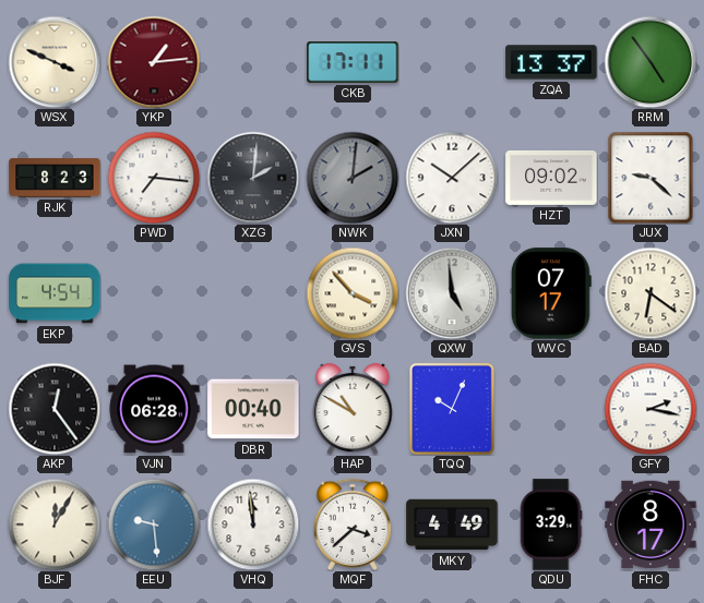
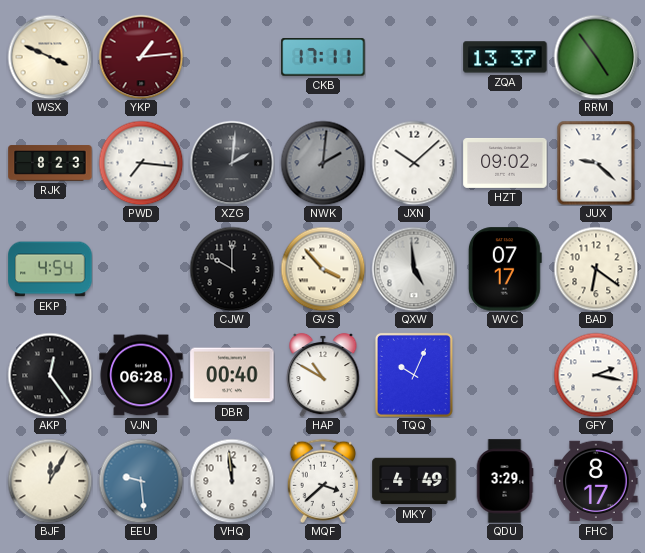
CJW: none -> 10:00
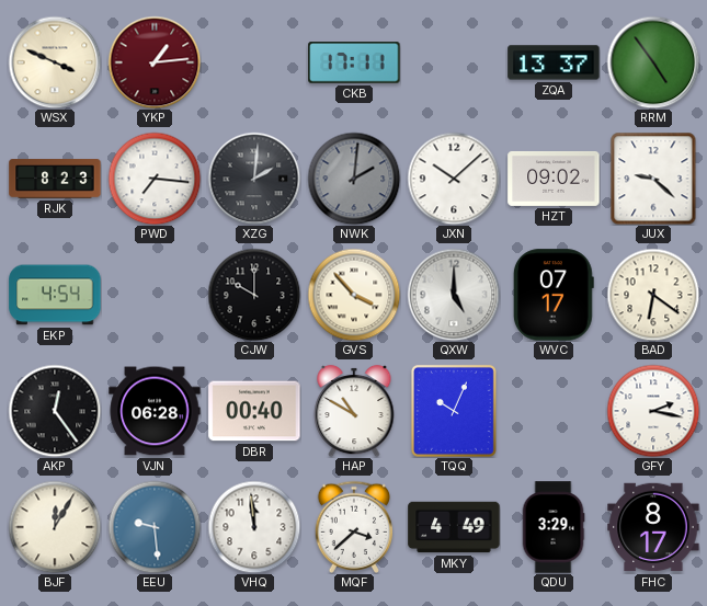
QXW: 4:59 -> 5:00
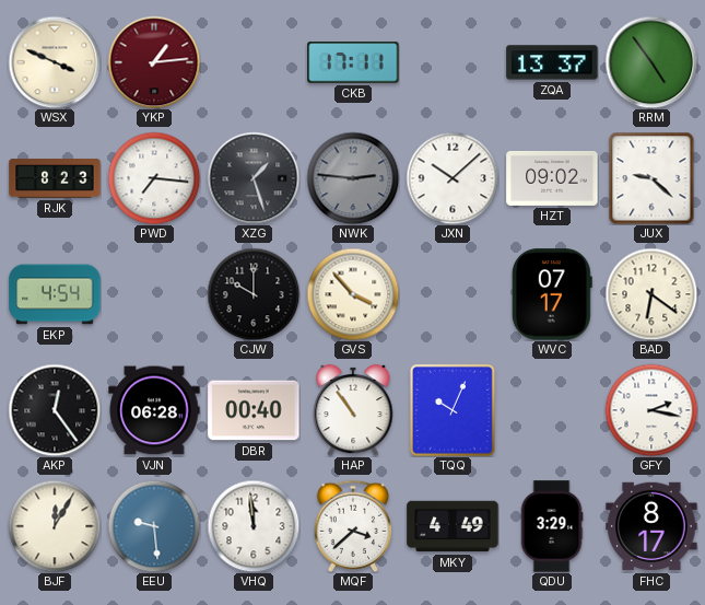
XZG: 2:01 -> 1:27
NWK: 2:01 -> 2:46
QXW: 5:00 -> none
HAP: 10:50 -> 10:54
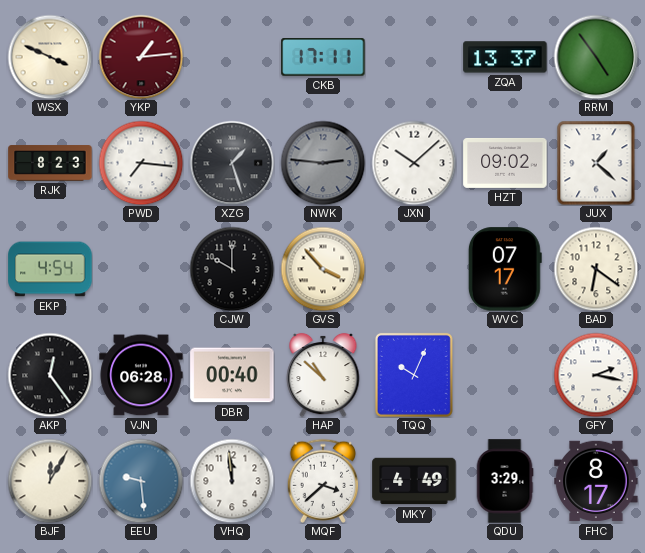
JUX: 9:22 -> 1:22
HAP: 10:54 -> 10:52
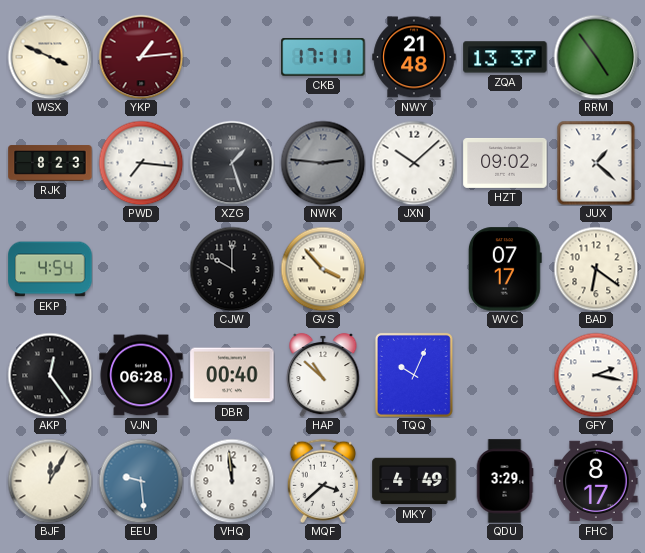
NWY: none -> 21:48
